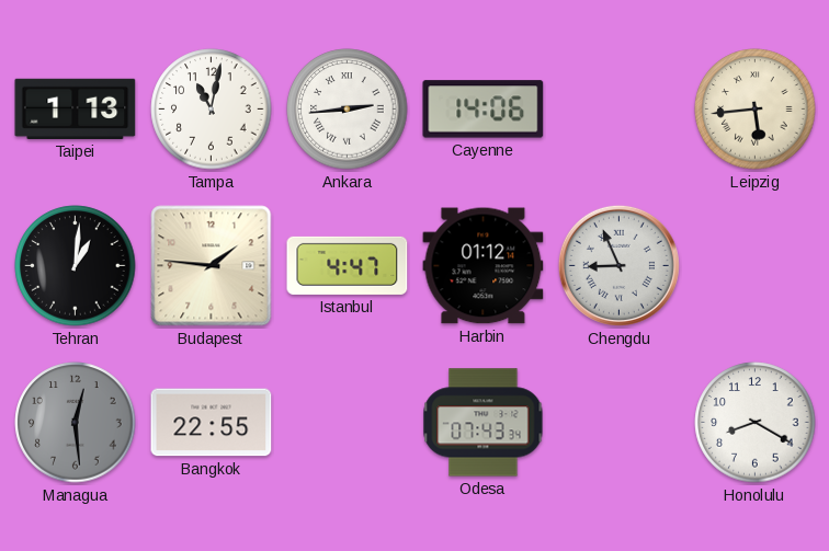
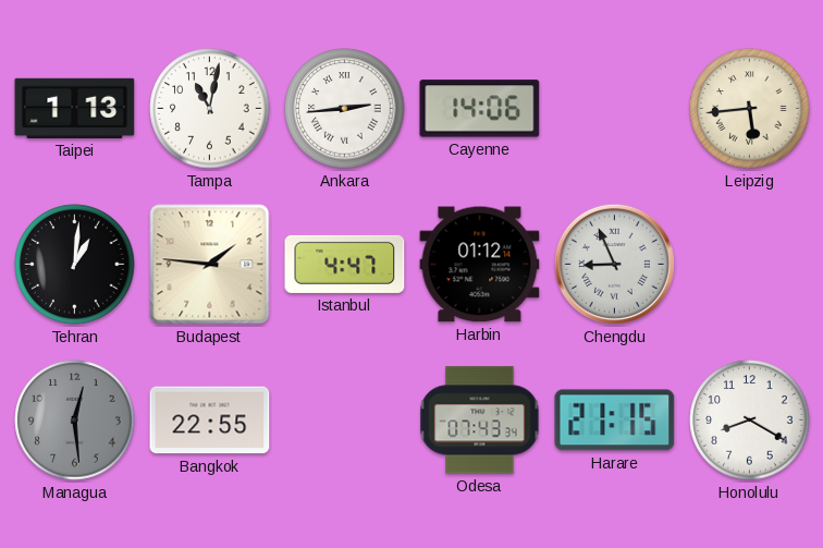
Harare: none -> 21:15
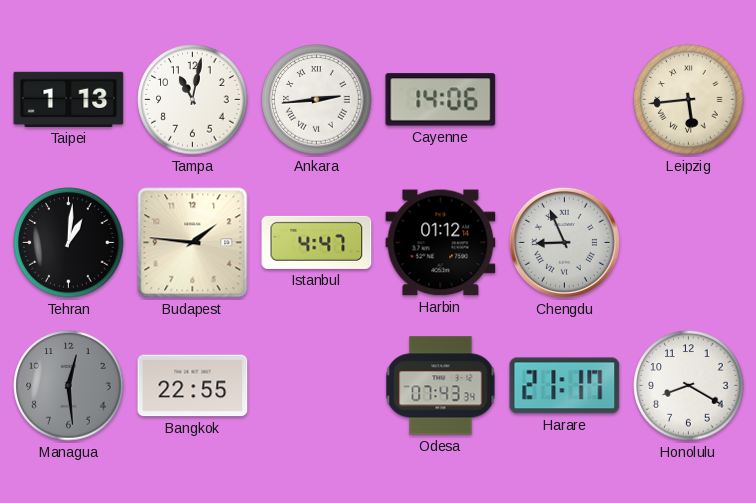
Harare: 21:15 -> 21:17
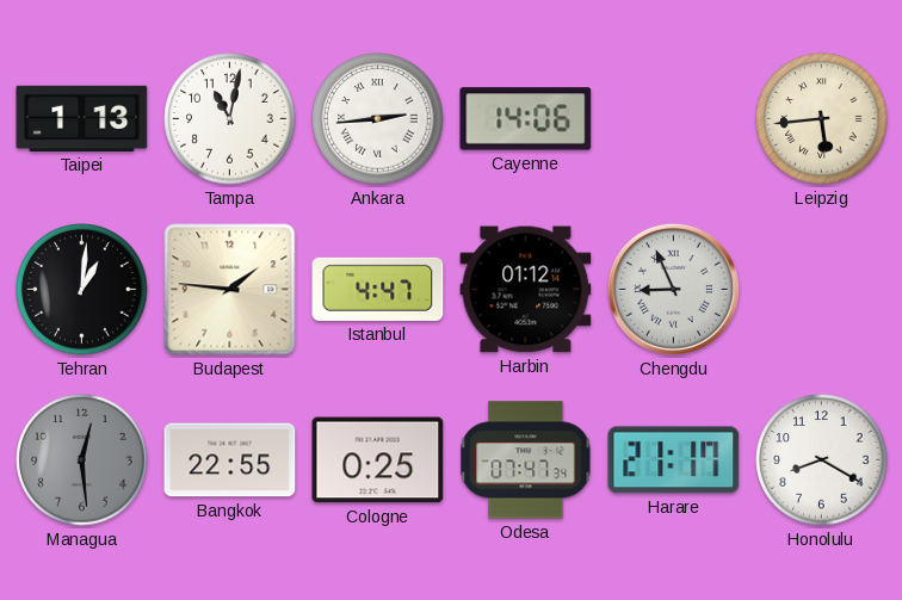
Cologne: none -> 0:25
Odesa: 07:43 -> 07:47
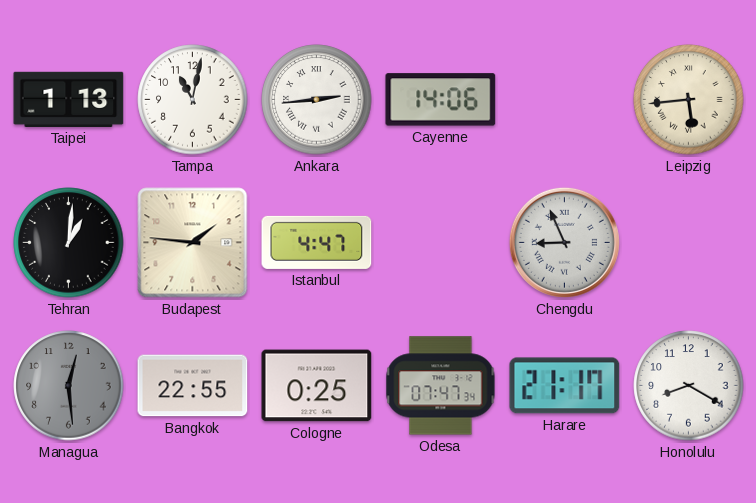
Harbin: 01:12 -> none
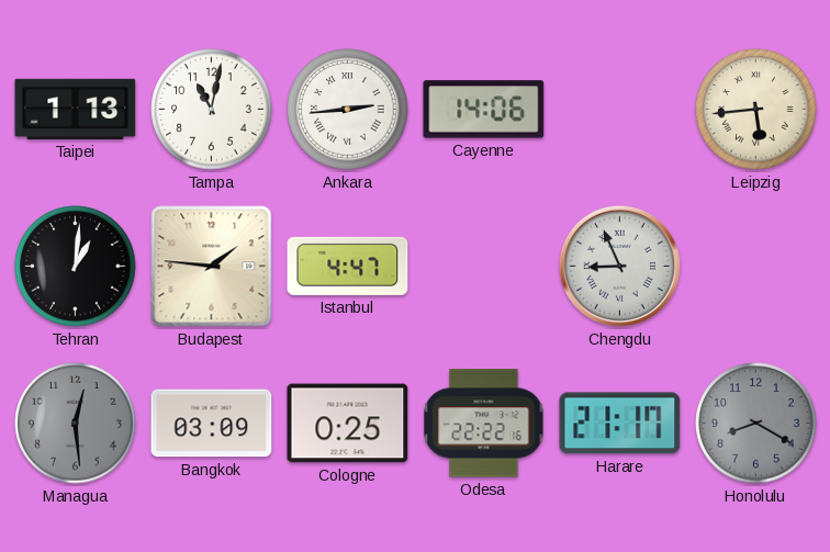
Bangkok: 22:55 -> 03:09
Odesa: 07:47 -> 22:22
Honolulu dial: white -> grey
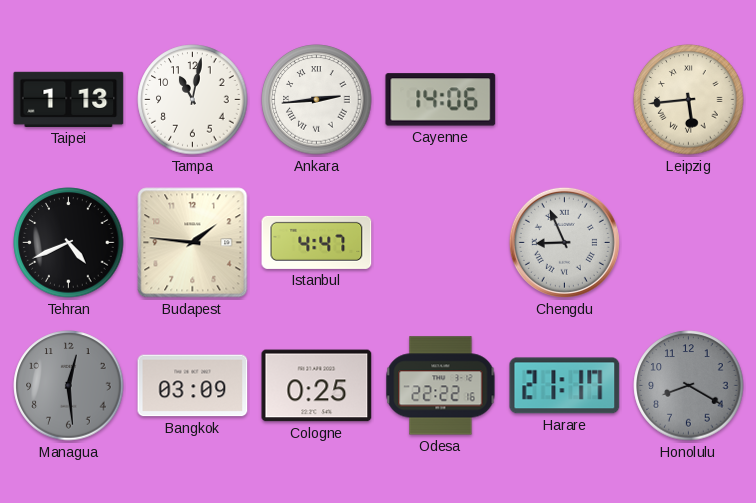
Tehran: 1:01 -> 4:41
